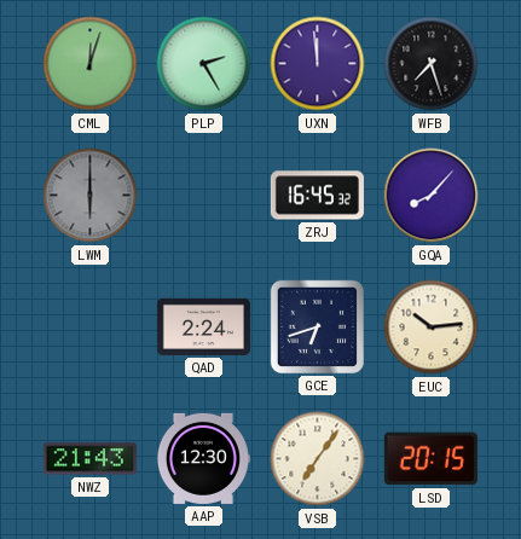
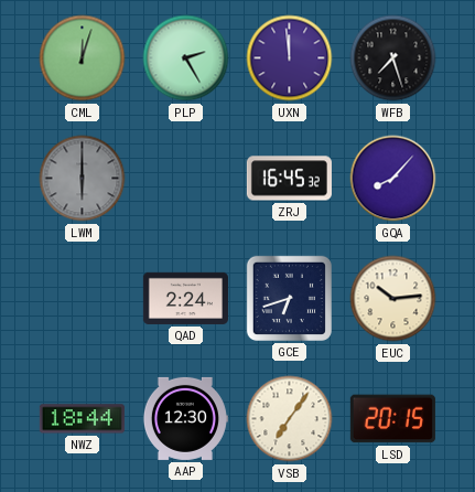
NWZ: 21:43 -> 18:44
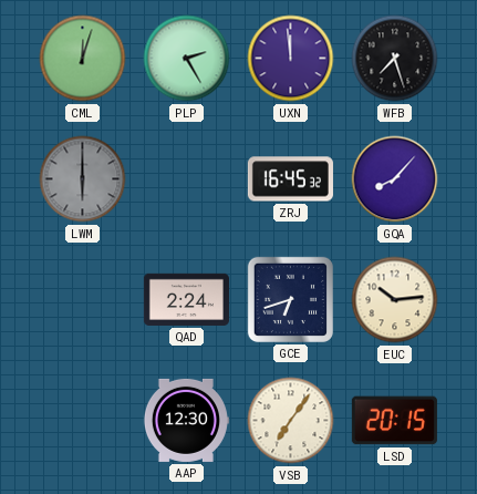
NWZ: 18:44 -> none
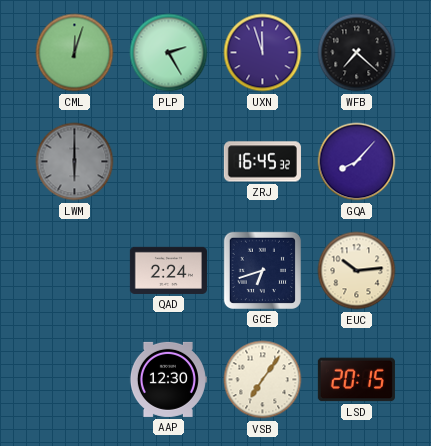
UXN: 11:59 -> 11:57
WFB: 7:27 -> 7:22
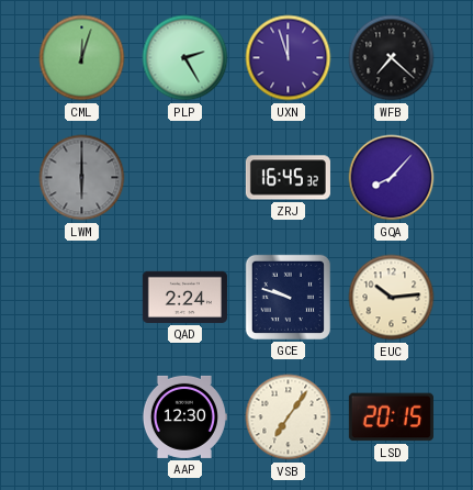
GCE: 6:42 -> 9:48
